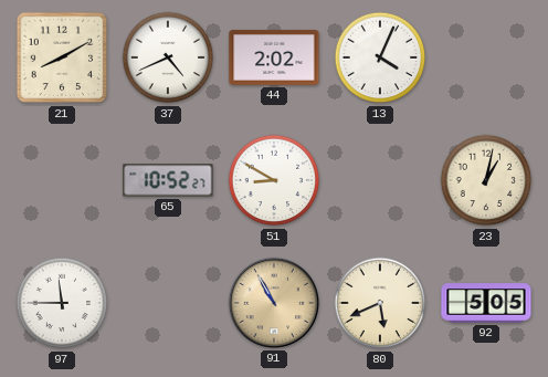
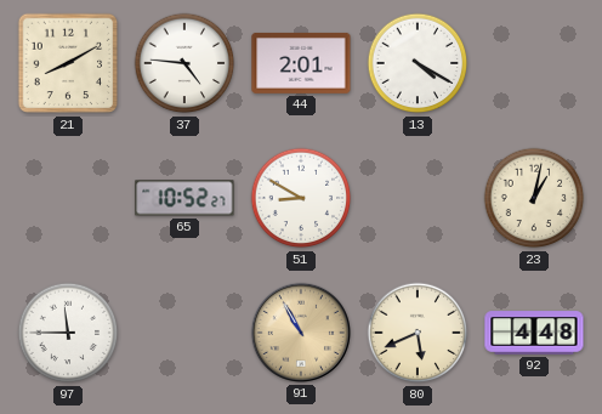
37: 4:41 -> 4:46
44: 2:02 -> 2:01
13: 4:04 -> 4:20
92: 5:05 -> 4:48
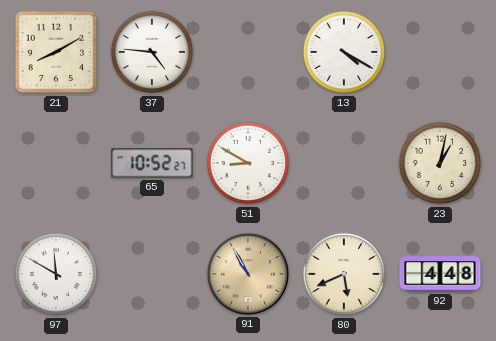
44: 2:01 -> none
97: 11:45 -> 11:50
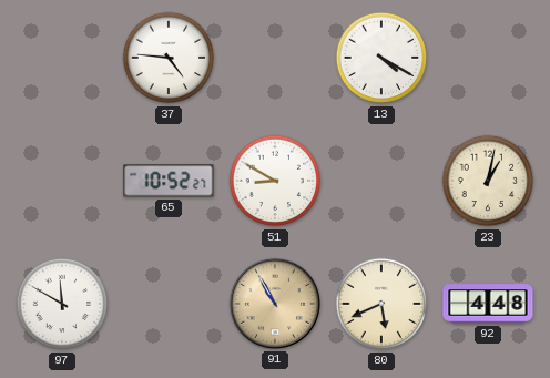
21: 8:10 -> none
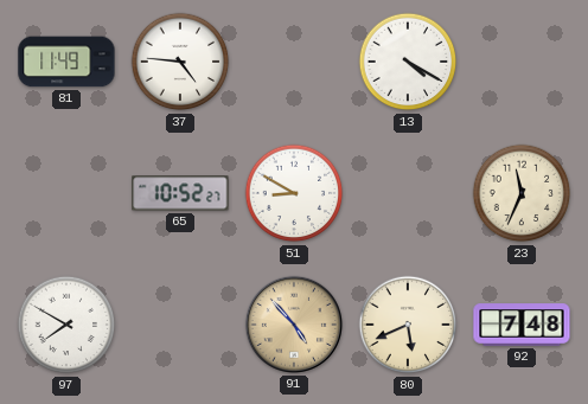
81: none -> 11:49
23: 1:02 -> 11:34
97: 11:50 -> 7:50
91: 10:55 -> 4:53
92: 4:48 -> 7:48
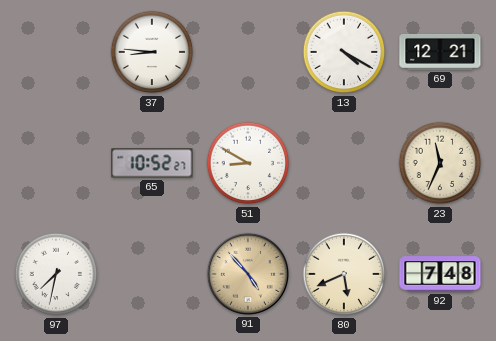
81: 11:49 -> none
37: 4:46 -> 8:46
69: none -> 12:21
97: 7:50 -> 7:32
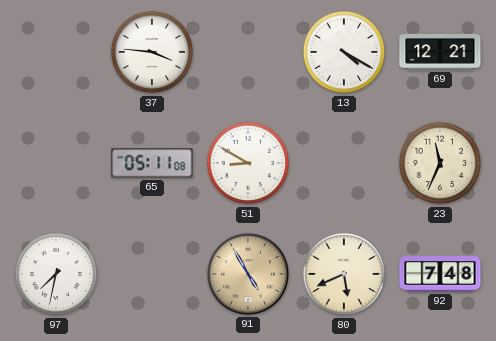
37: 8:46 -> 3:46
65: 10:52 -> 05:11
91: 4:53 -> 4:55
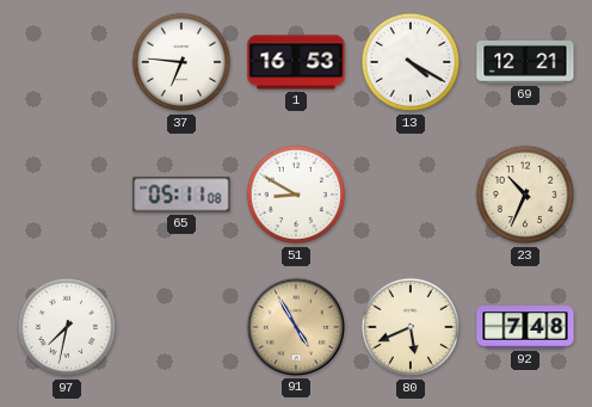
37: 3:46 -> 6:46
1: none -> 16:53
23: 11:34 -> 10:34
